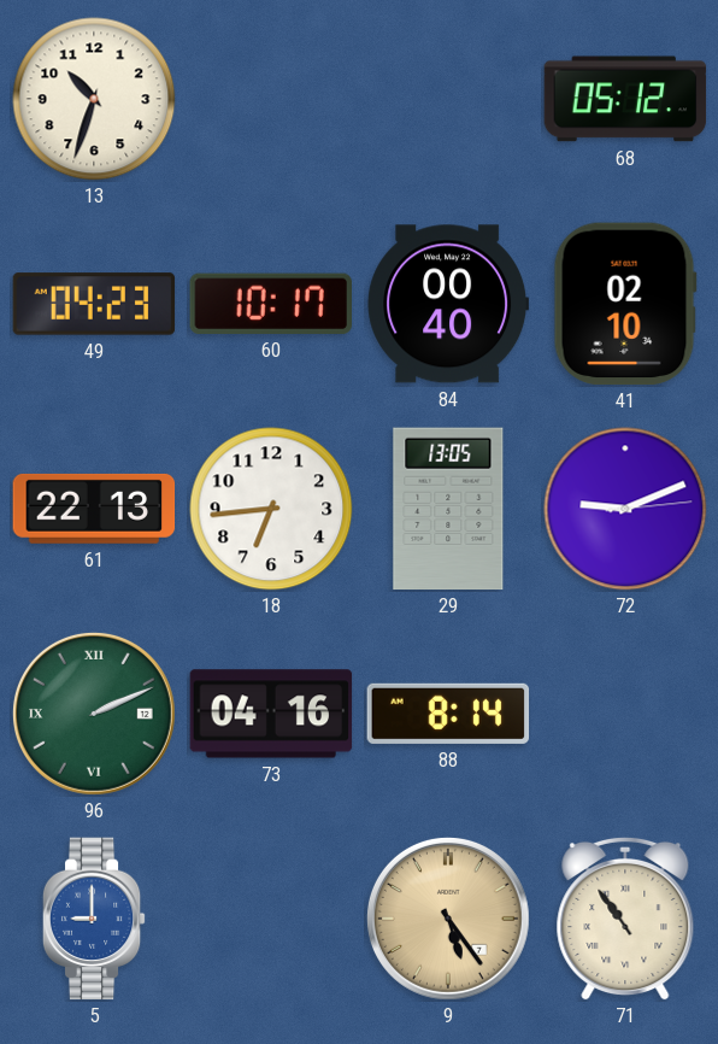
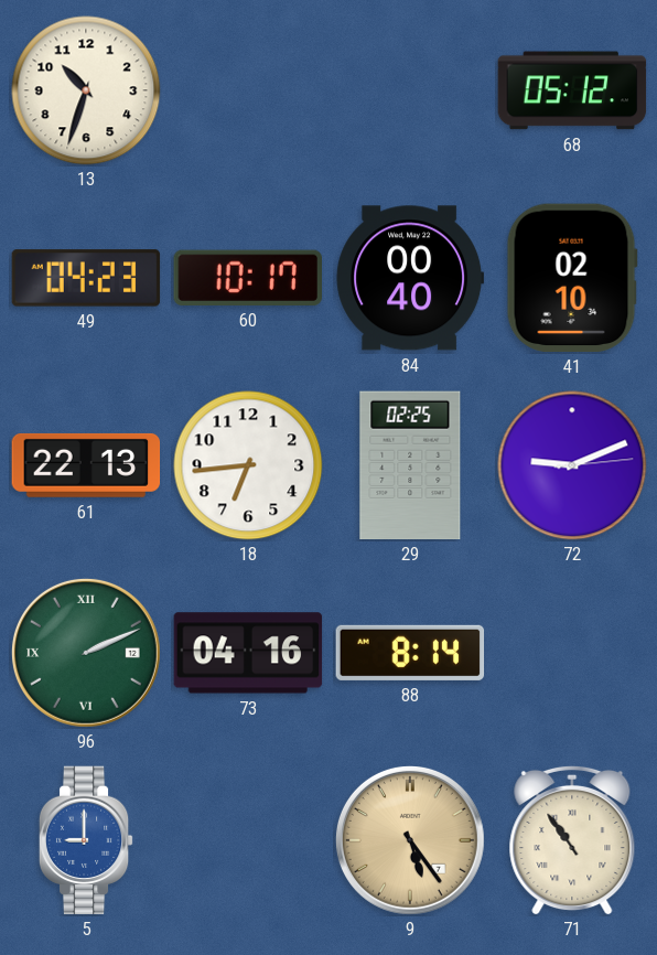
29: 13:05 -> 02:25
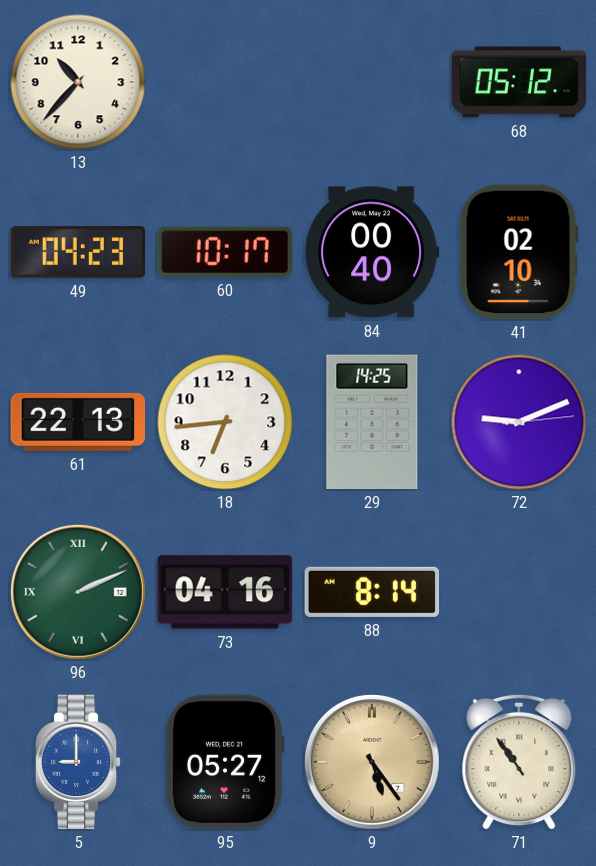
13: 10:33 -> 10:37
29: 02:25 -> 14:25
95: none -> 05:27
